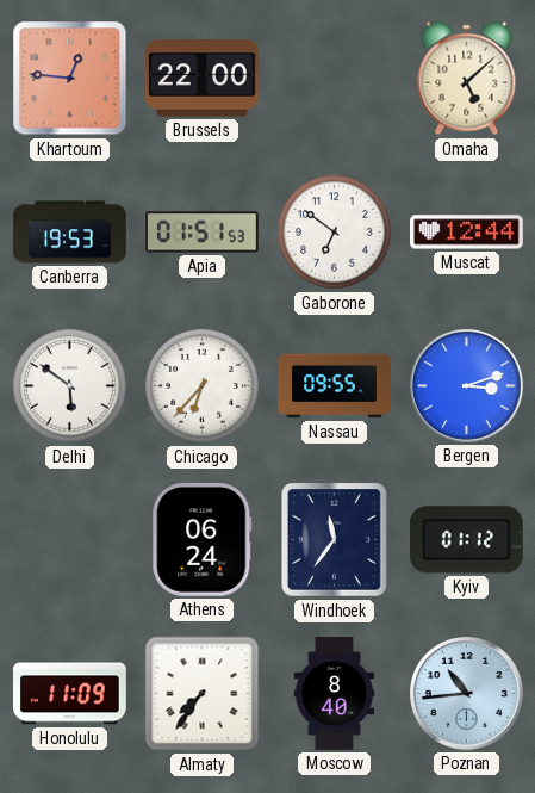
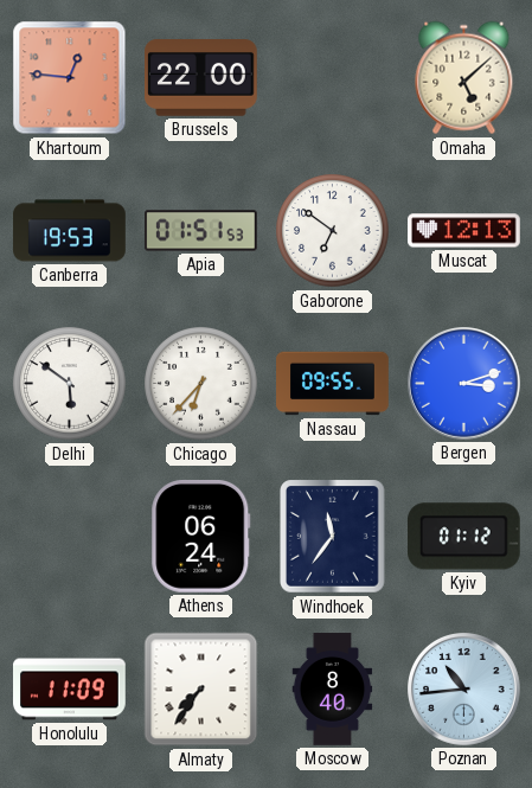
Muscat: 12:44 -> 12:13
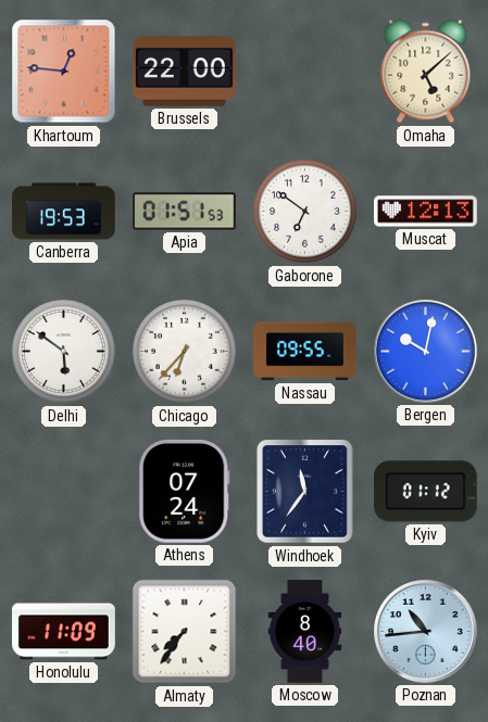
Bergen: 3:12 -> 10:02
Athens: 06:24 -> 07:24
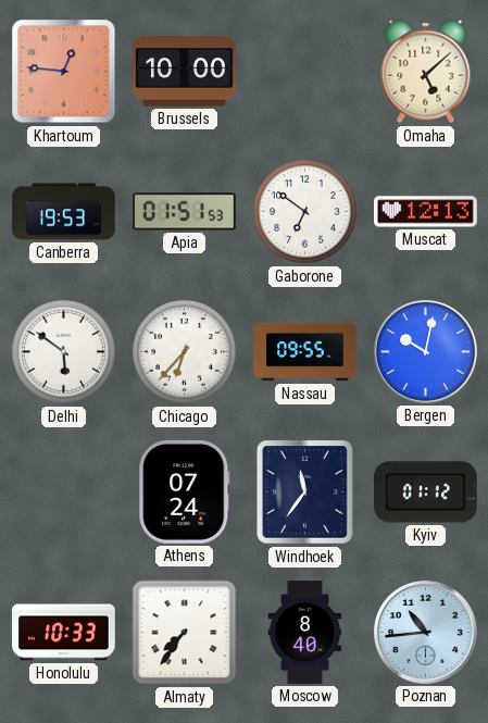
Brussels: 22:00 -> 10:00
Honolulu: 11:09 -> 10:33
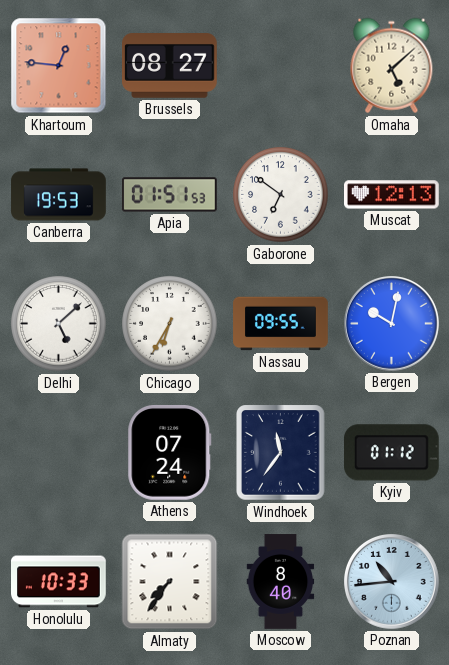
Brussels: 10:00 -> 08:27
Delhi: 5:51 -> 5:08
Chicago: 6:37 -> 6:35
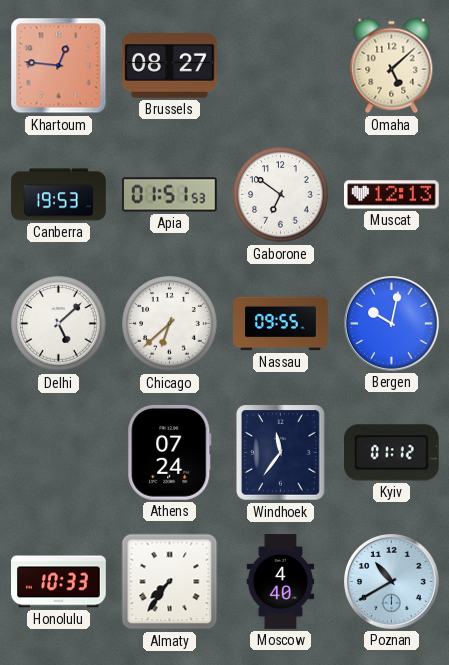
Chicago: 6:35 -> 6:38
Moscow: 8:40 -> 4:40
Poznan: 10:44 -> 10:40
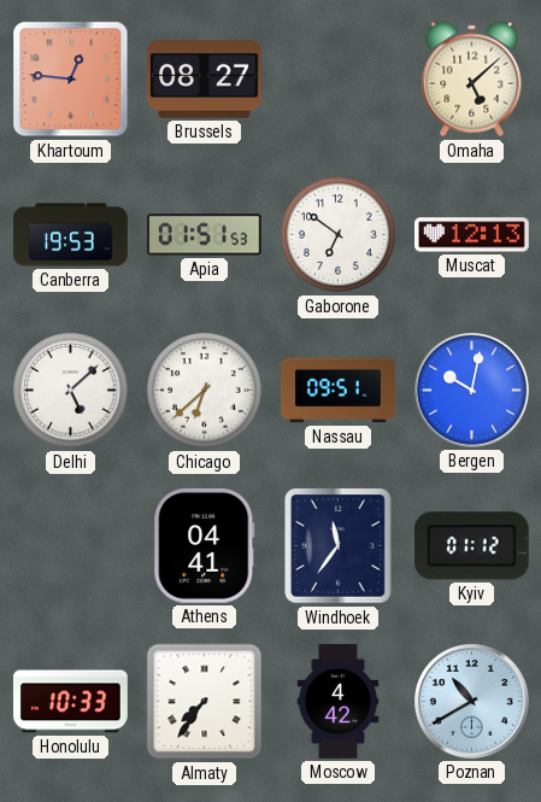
Nassau: 09:55 -> 09:51
Athens: 07:24 -> 04:41
Moscow: 4:40 -> 4:42
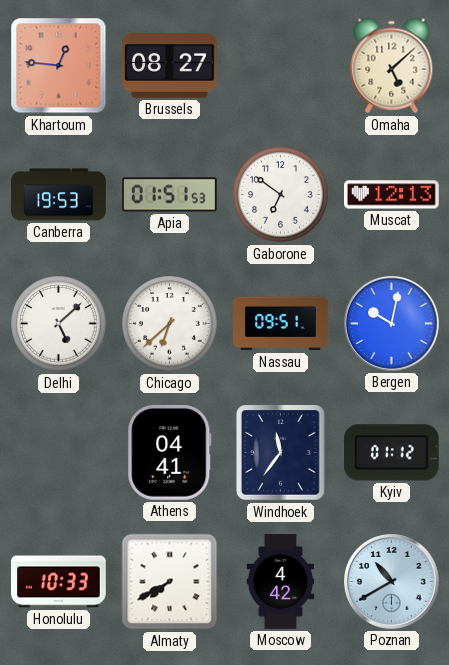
Almaty: 7:36 -> 7:40
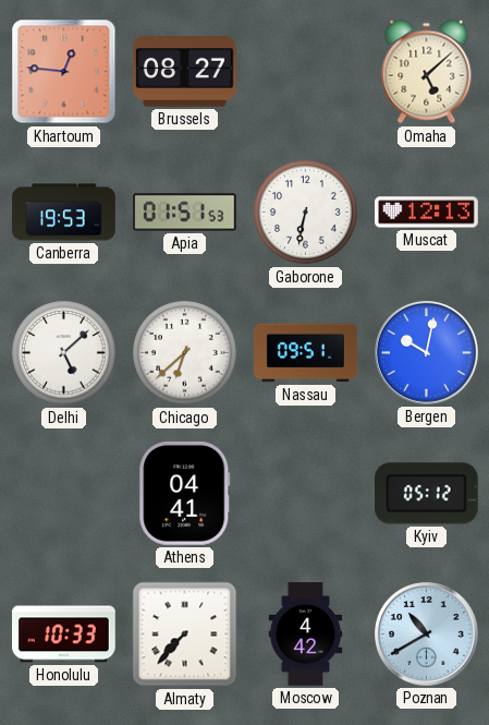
Gaborone: 6:51 -> 6:32
Windhoek: 11:36 -> none
Kyiv: 01:12 -> 05:12
Almaty: 7:40 -> 7:37
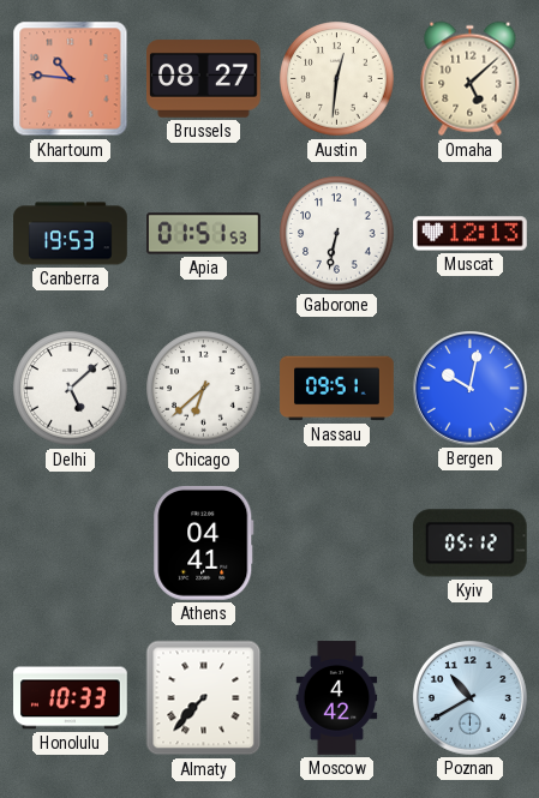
Khartoum: 12:46 -> 10:46
Austin: none -> 12:31
